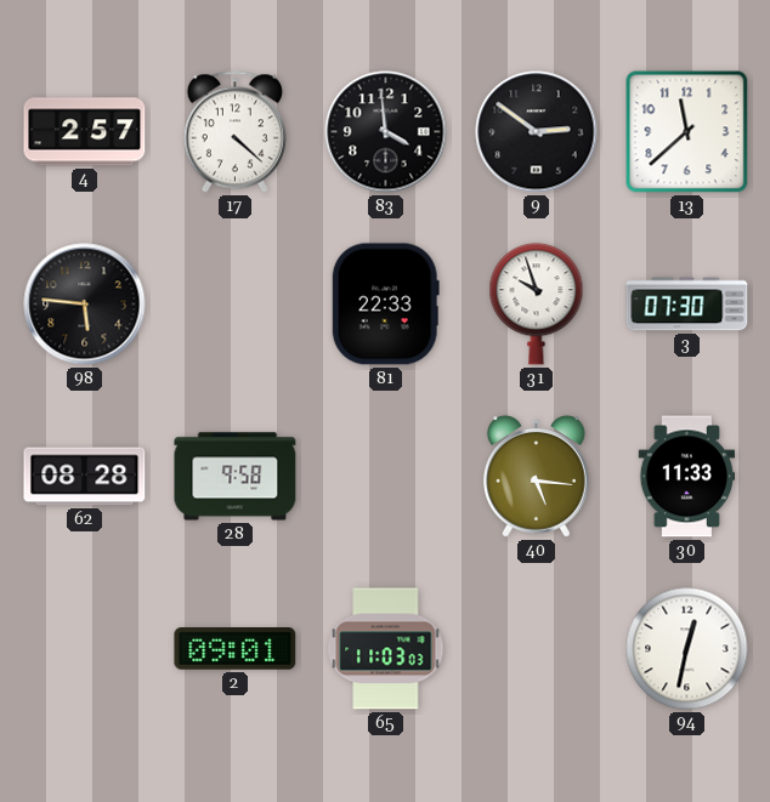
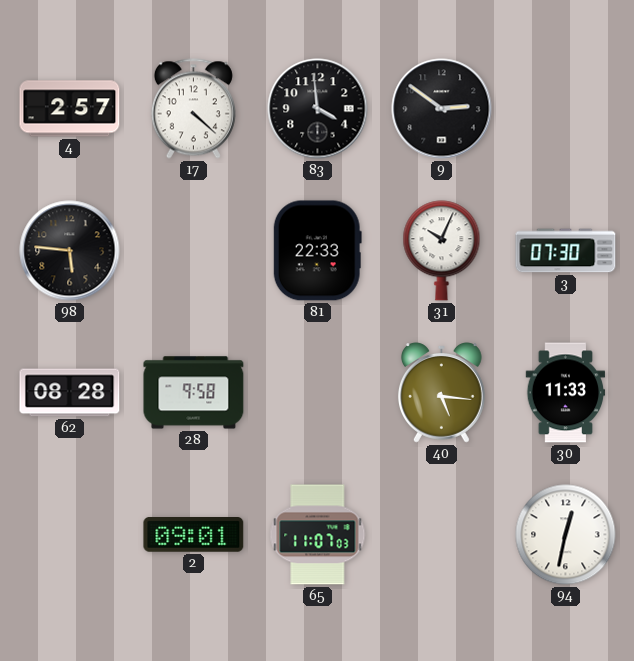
13: 11:38 -> none
31: 9:57 -> 10:04
65: 11:03 -> 11:07
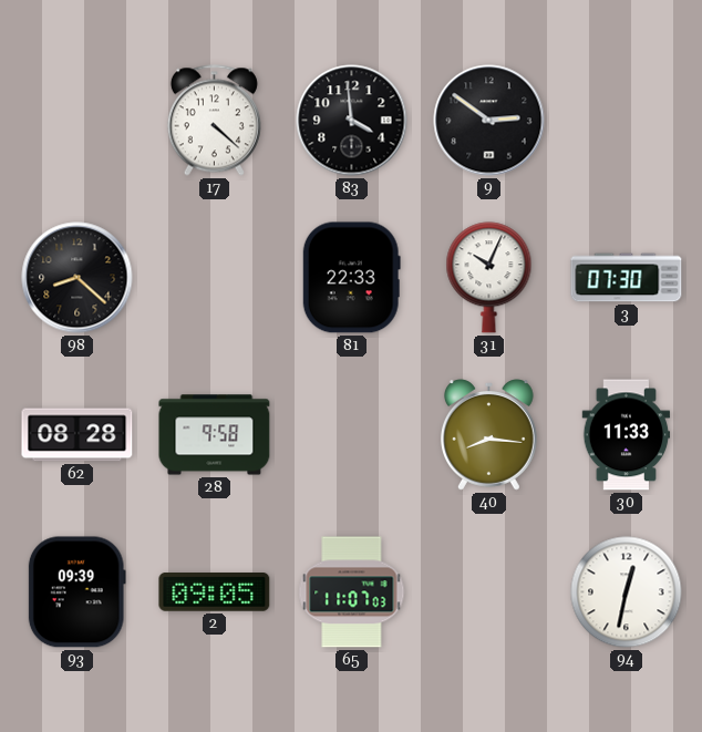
4: 2:57 -> none
98: 5:46 -> 8:22
40: 5:16 -> 8:16
93: none -> 09:39
2: 09:01 -> 09:05
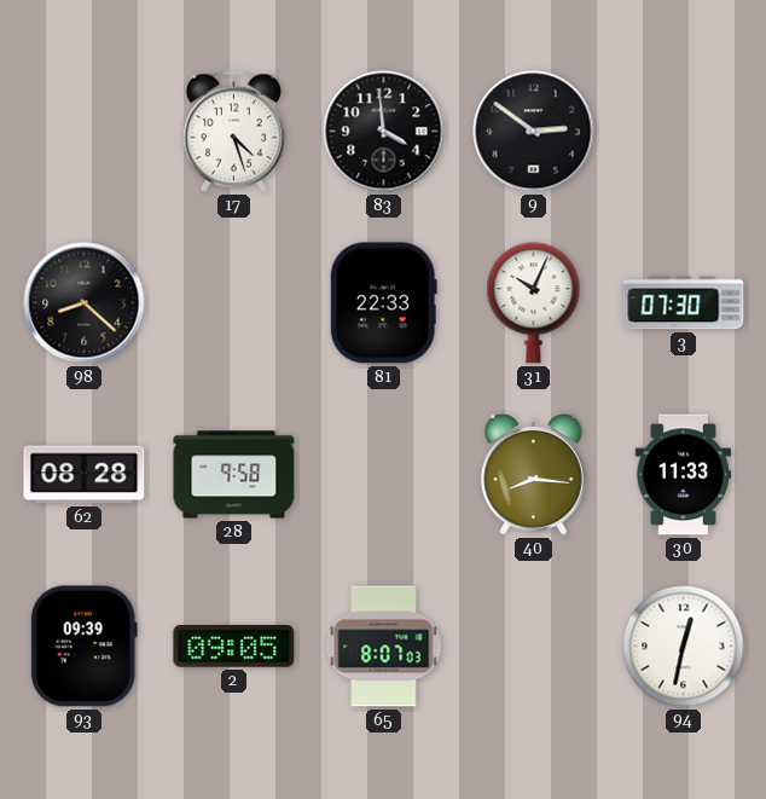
17: 4:22 -> 4:27
65: 11:07 -> 8:07
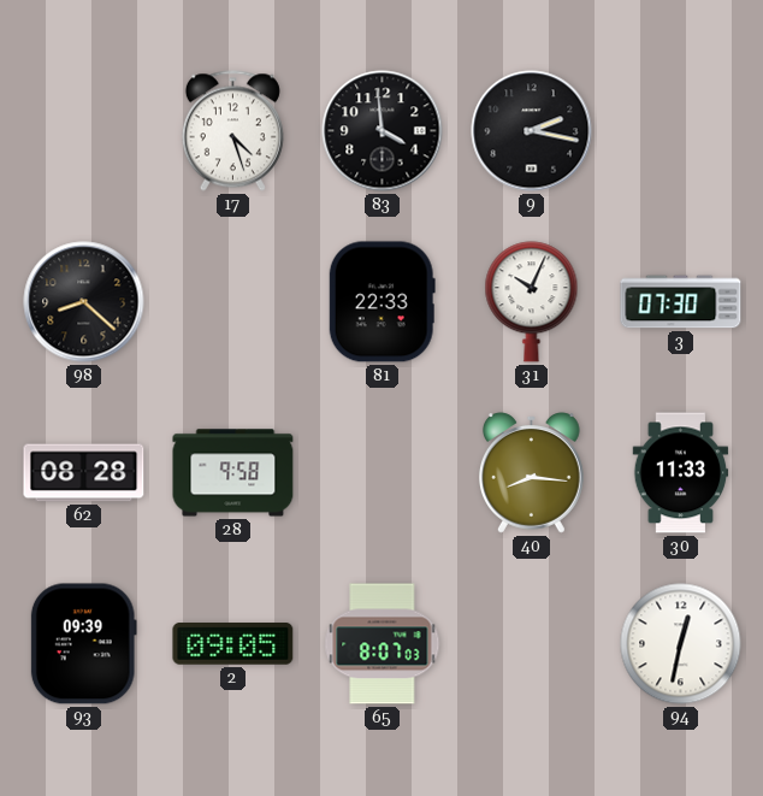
9: 2:51 -> 2:17
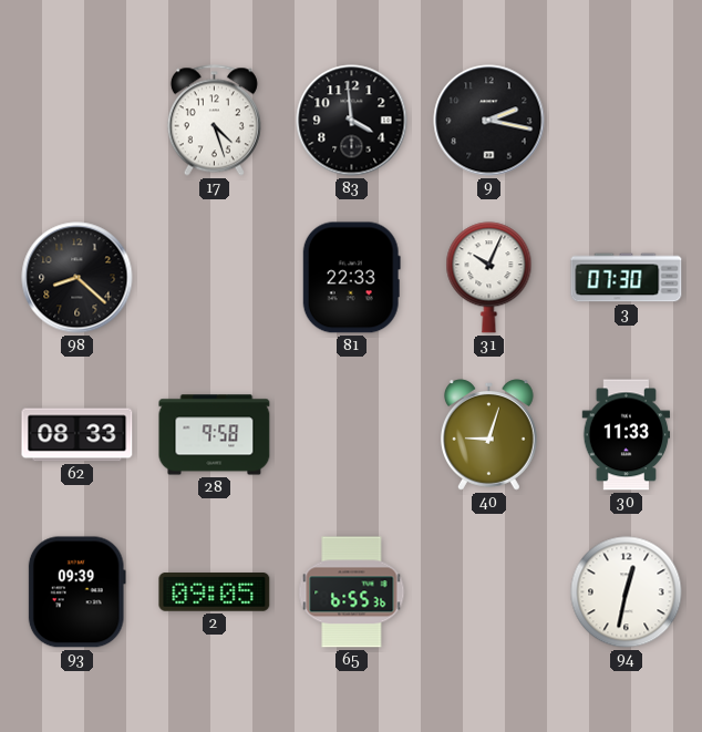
62: 08:28 -> 08:33
40: 8:16 -> 9:03
65: 8:07 -> 6:55
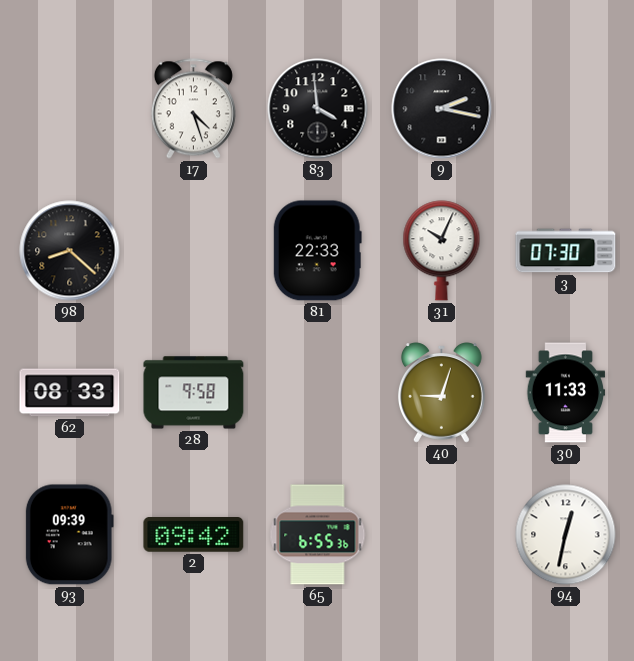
2: 09:05 -> 09:42
